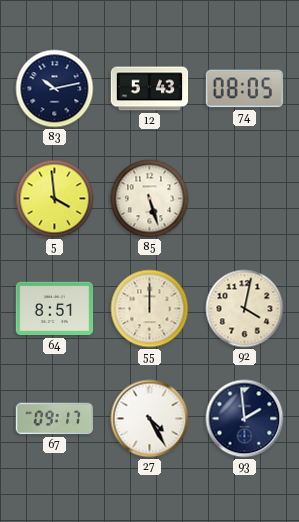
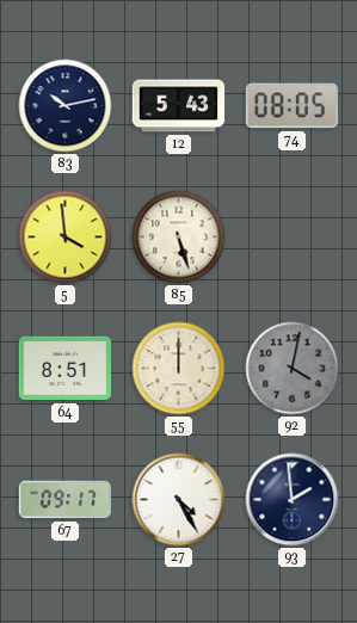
92 dial: cream -> grey
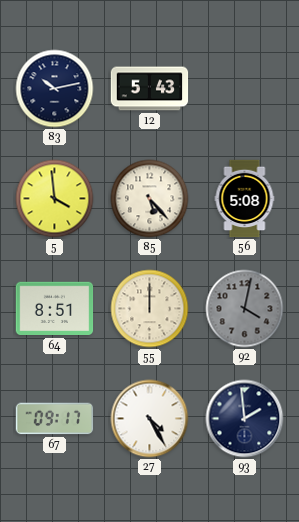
74: 08:05 -> none
85: 5:27 -> 5:23
56: none -> 5:08
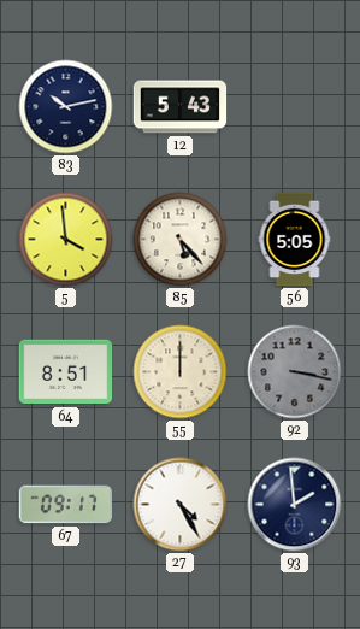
56: 5:08 -> 5:05
92: 4:02 -> 3:17
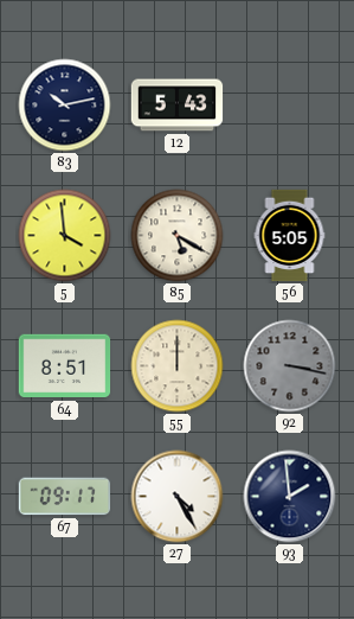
85: 5:23 -> 5:20
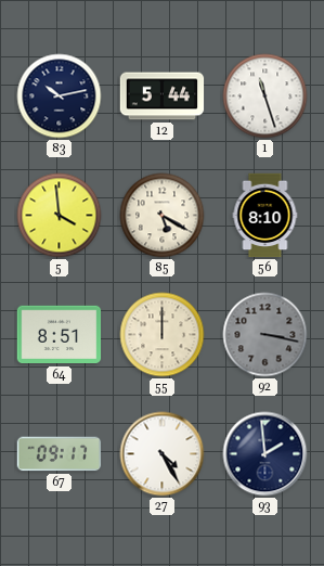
12: 5:43 -> 5:44
1: none -> 11:27
56: 5:05 -> 8:10
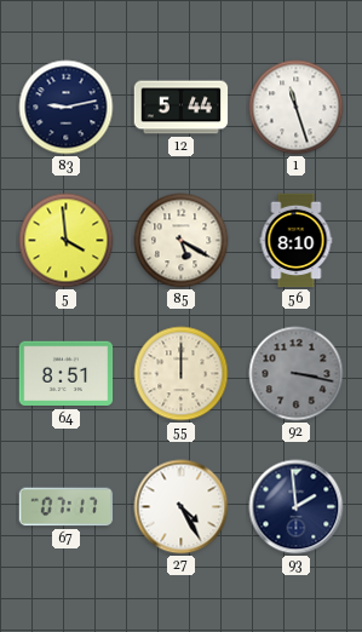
83: 10:13 -> 9:13
67: 09:17 -> 07:17
